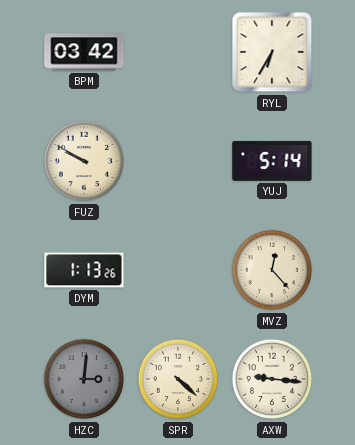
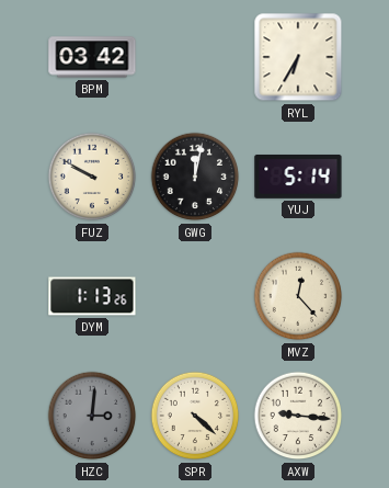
GWG: none -> 12:02
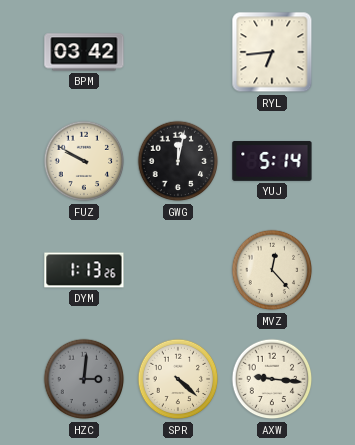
RYL: 6:35 -> 6:44
